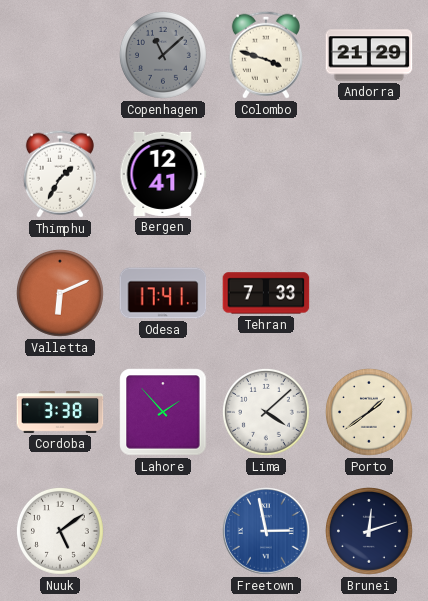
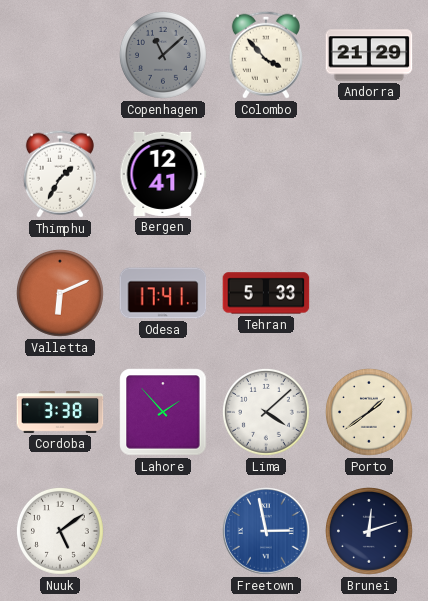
Colombo: 3:48 -> 3:53
Tehran: 7:33 -> 5:33
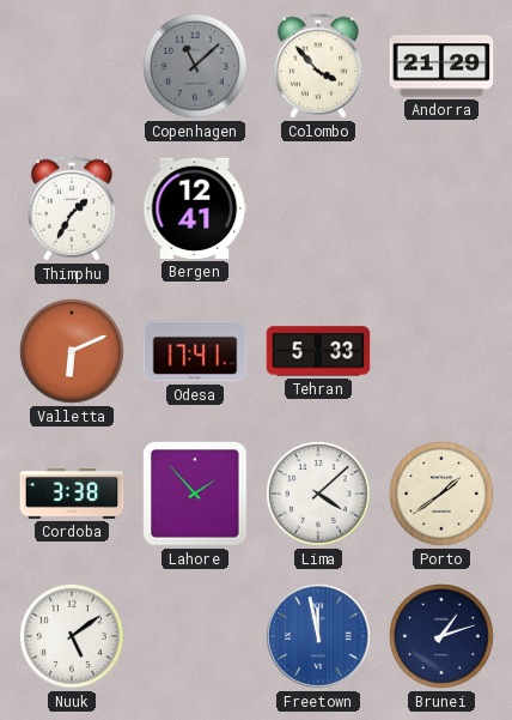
Freetown: 2:58 -> 11:58
Brunei: 12:12 -> 1:12
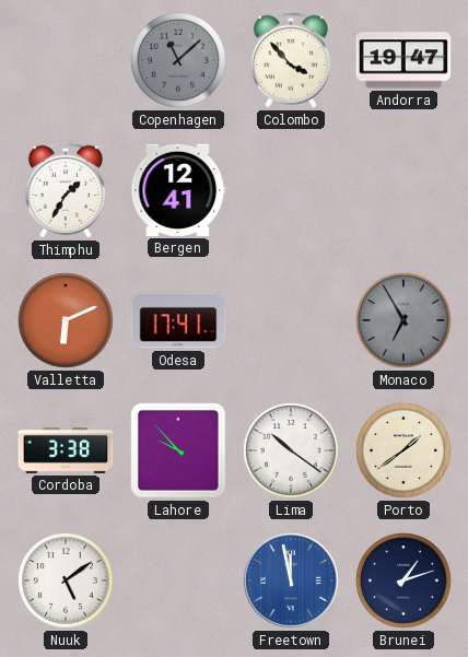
Andorra: 21:29 -> 19:47
Tehran: 5:33 -> none
Monaco: none -> 6:55
Lahore: 1:53 -> 9:53
Lima: 4:08 -> 10:21
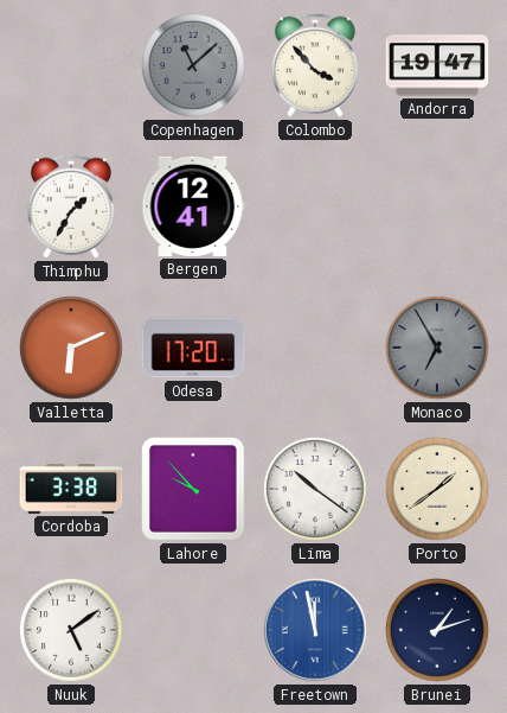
Odesa: 17:41 -> 17:20
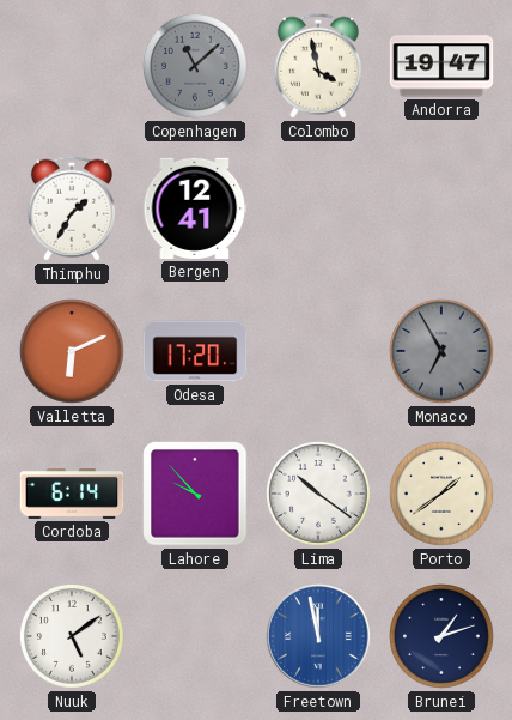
Colombo: 3:53 -> 3:58
Cordoba: 3:38 -> 6:14
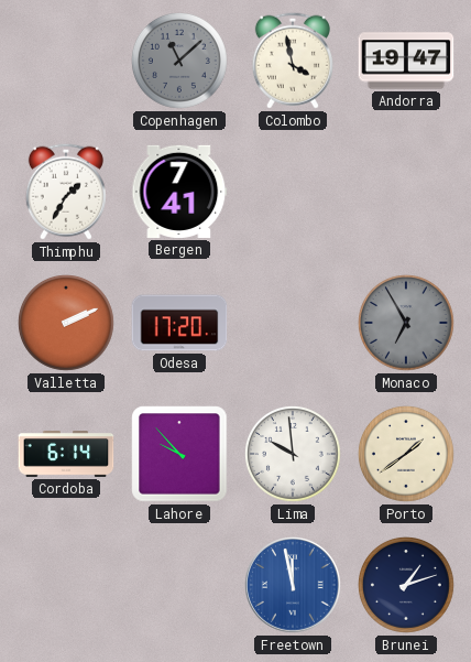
Bergen: 12:41 -> 7:41
Valletta: 6:11 -> 2:11
Lima: 10:21 -> 9:59
Nuuk: 5:09 -> none
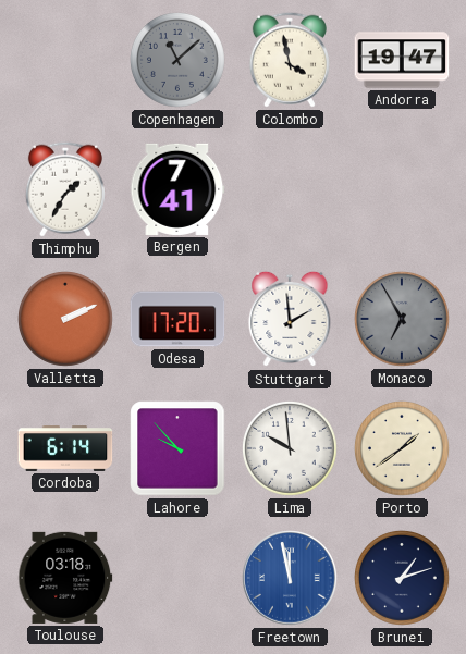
Stuttgart: none -> 1:59
Toulouse: none -> 03:18
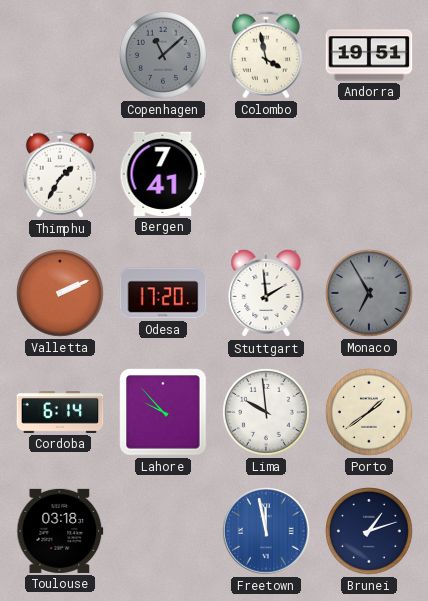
Andorra: 19:47 -> 19:51
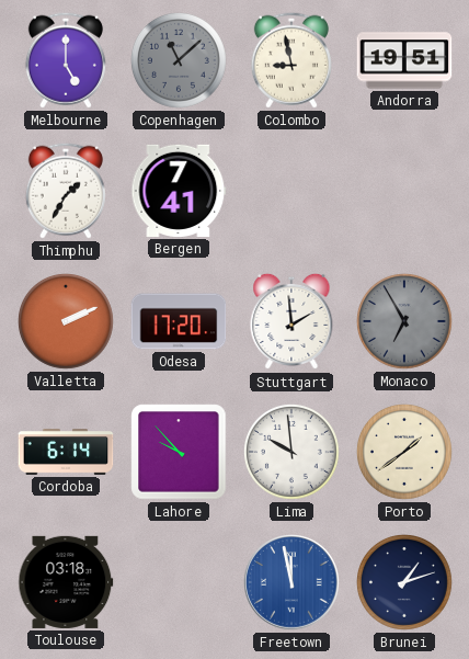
Melbourne: none -> 5:00
Colombo: 3:58 -> 8:58
